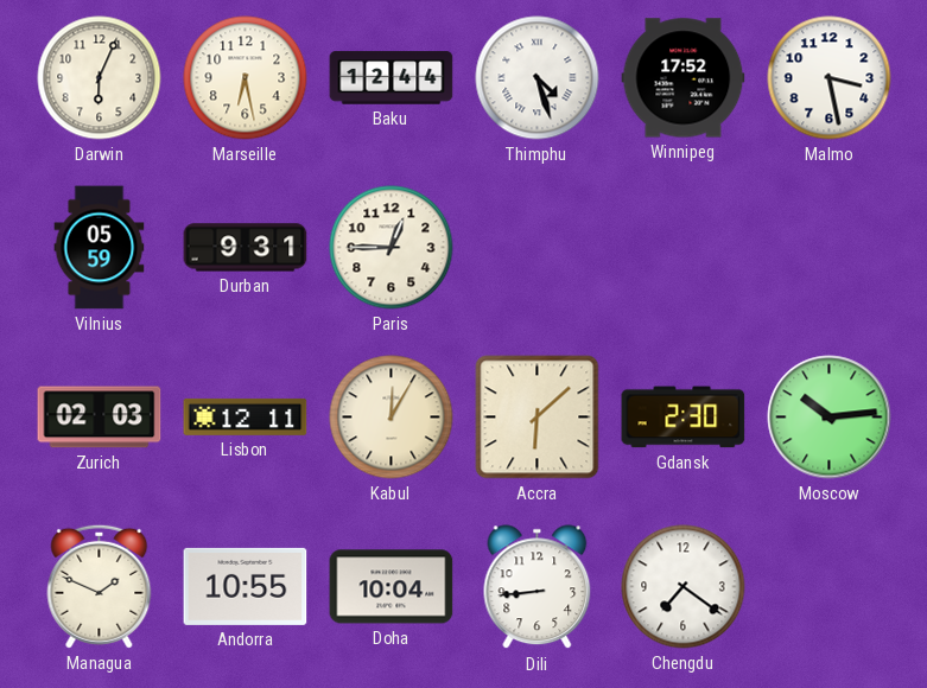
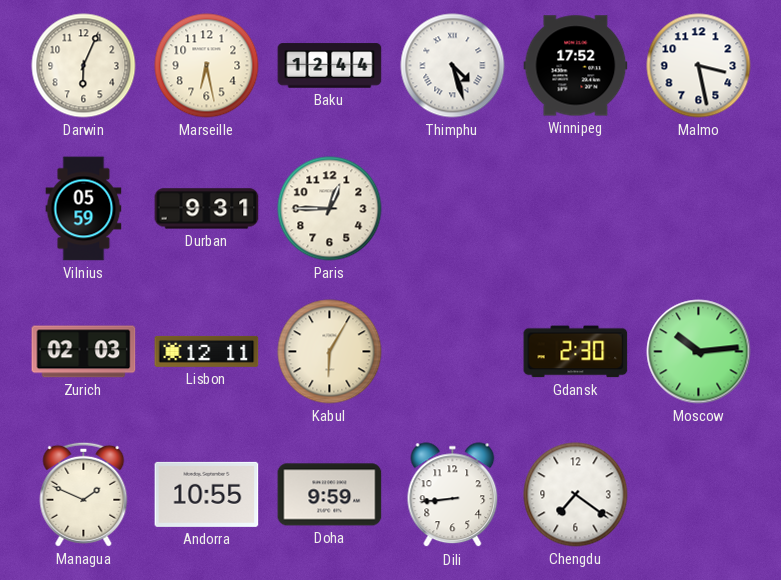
Kabul: 12:05 -> 6:05
Accra: 6:08 -> none
Doha: 10:04 -> 9:59
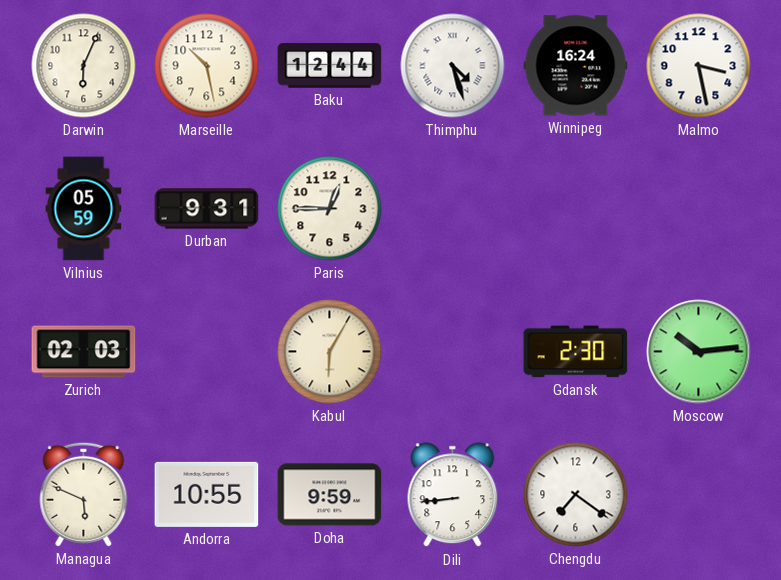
Marseille: 6:28 -> 10:28
Winnipeg: 17:52 -> 16:24
Lisbon: 12:11 -> none
Managua: 1:49 -> 5:49
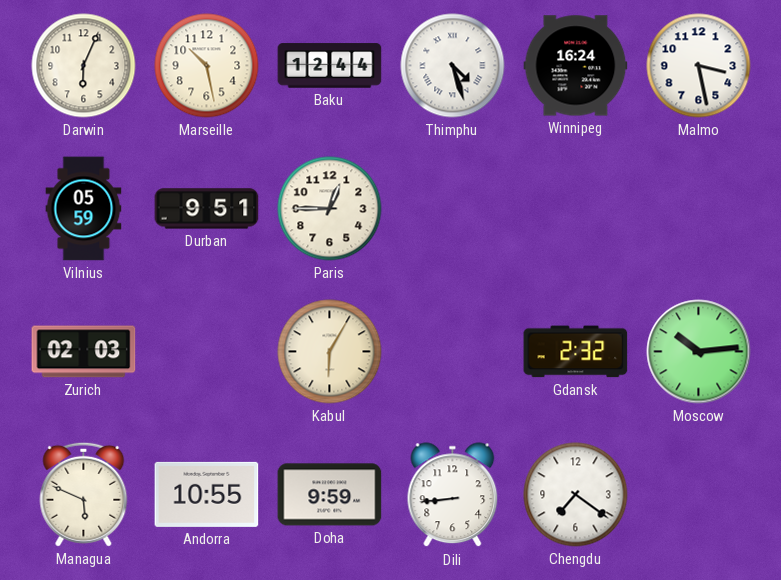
Durban: 9:31 -> 9:51
Gdansk: 2:30 -> 2:32
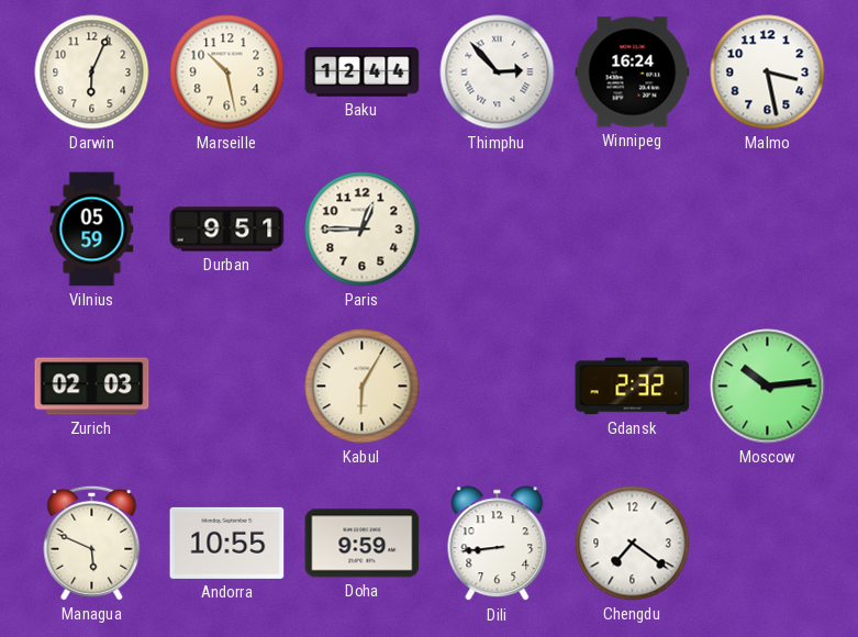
Thimphu: 4:27 -> 2:53
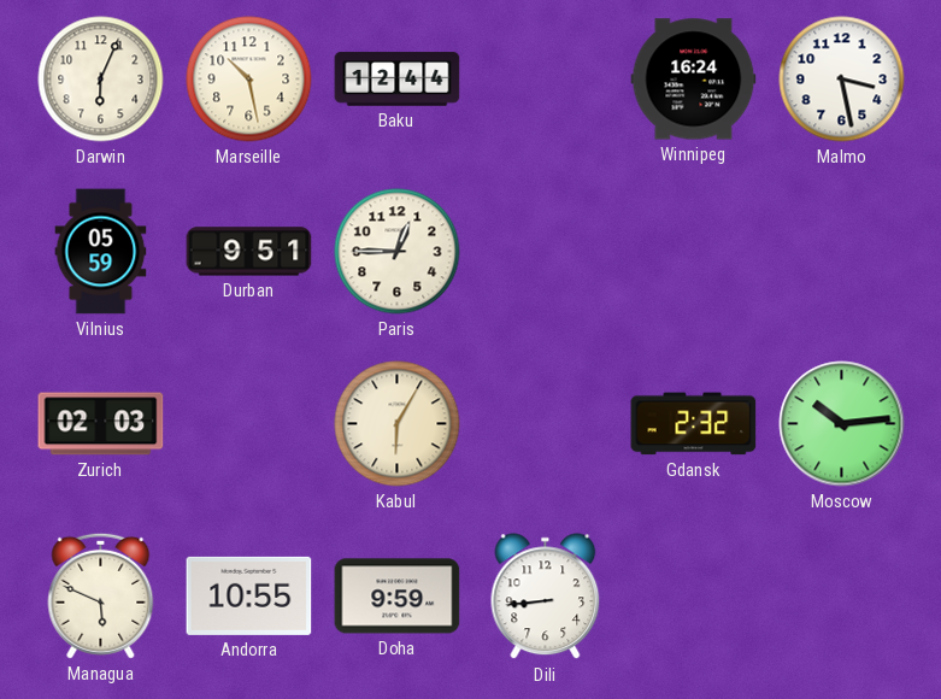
Thimphu: 2:53 -> none
Chengdu: 7:21 -> none
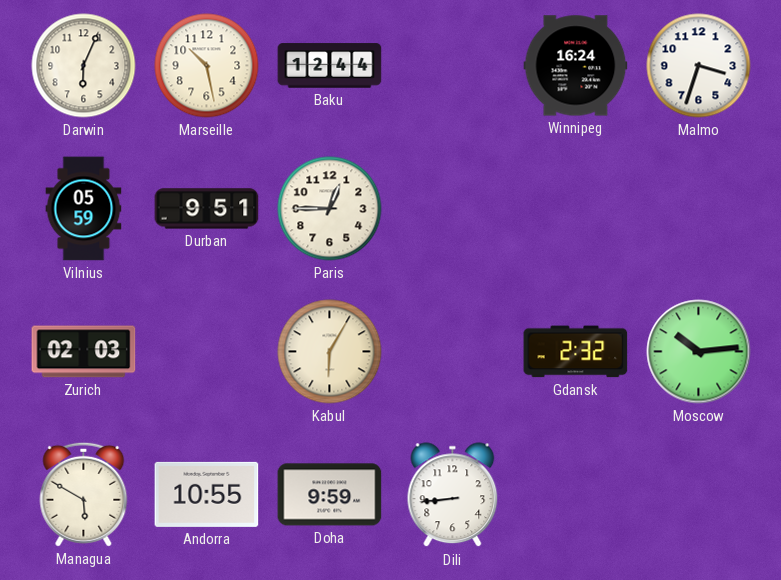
Malmo: 3:28 -> 3:33
Managua: 5:49 -> 5:50
